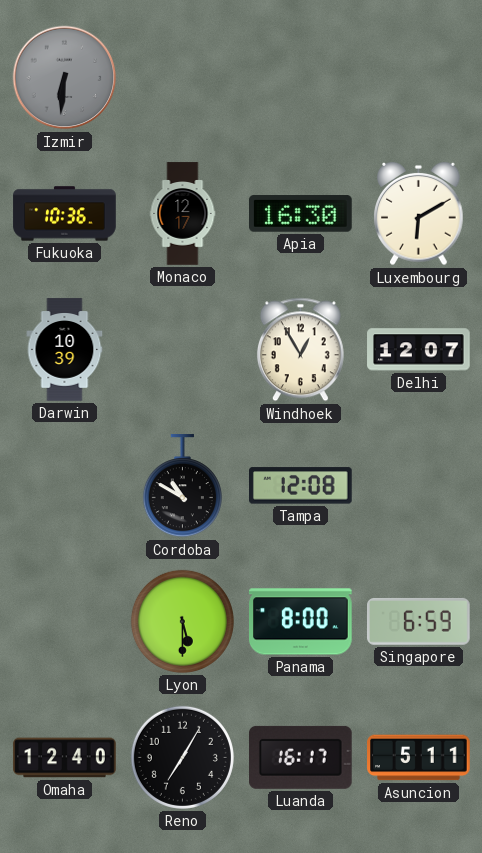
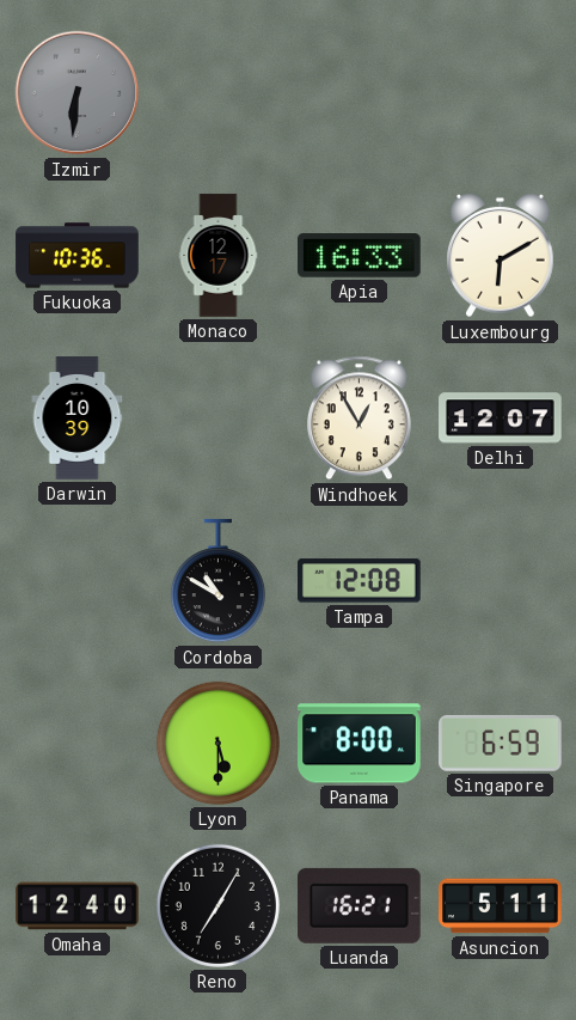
Apia: 16:30 -> 16:33
Luanda: 16:17 -> 16:21
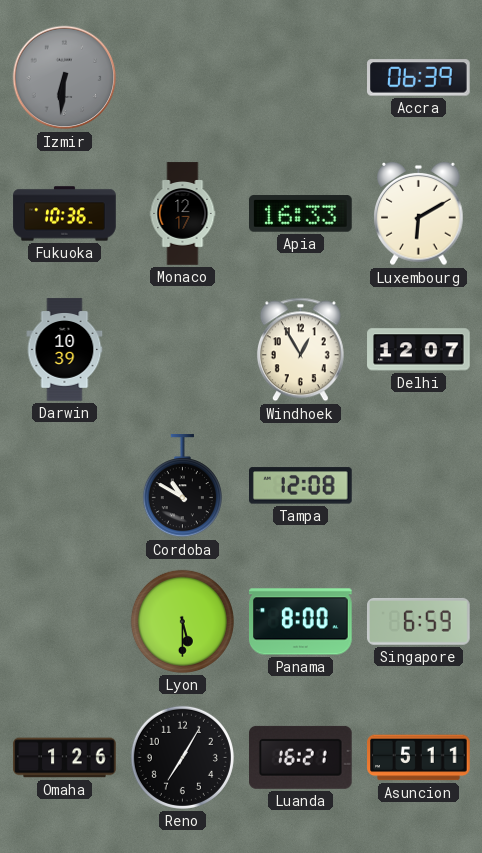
Accra: none -> 06:39
Omaha: 12:40 -> 1:26
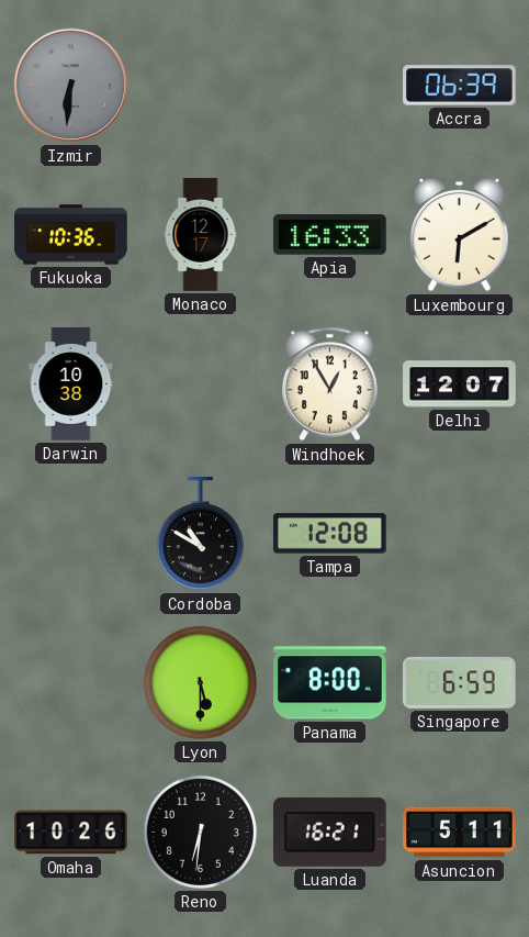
Darwin: 10:39 -> 10:38
Omaha: 1:26 -> 10:26
Reno: 7:05 -> 6:31
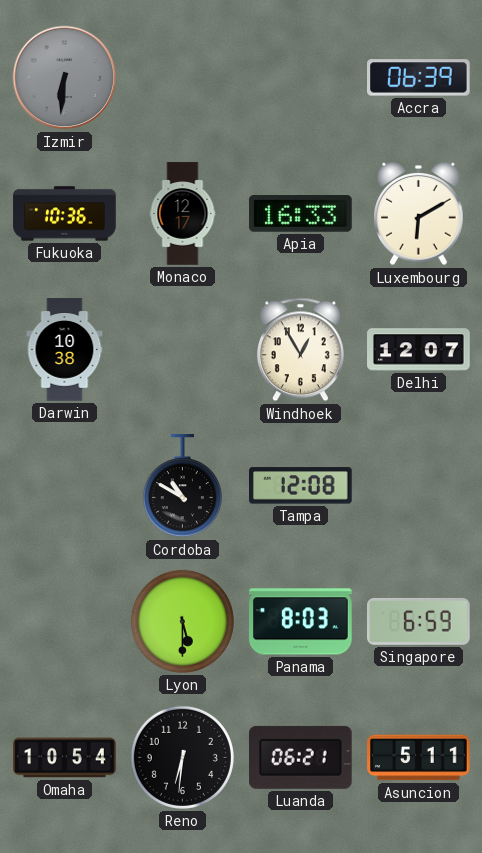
Panama: 8:00 -> 8:03
Omaha: 10:26 -> 10:54
Luanda: 16:21 -> 06:21
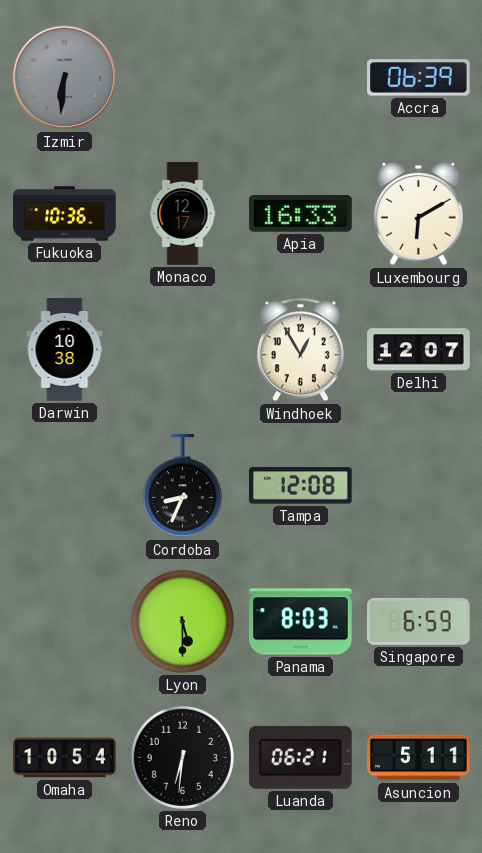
Cordoba: 10:50 -> 8:34
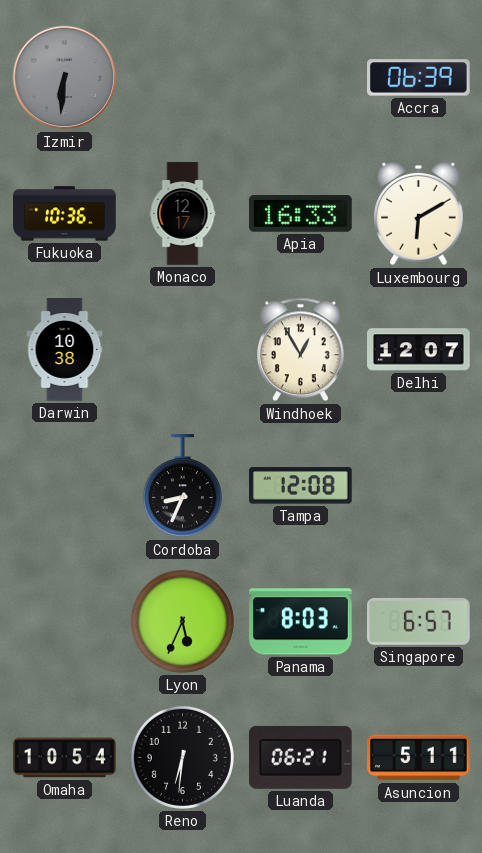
Lyon: 5:30 -> 5:34
Singapore: 6:59 -> 6:57
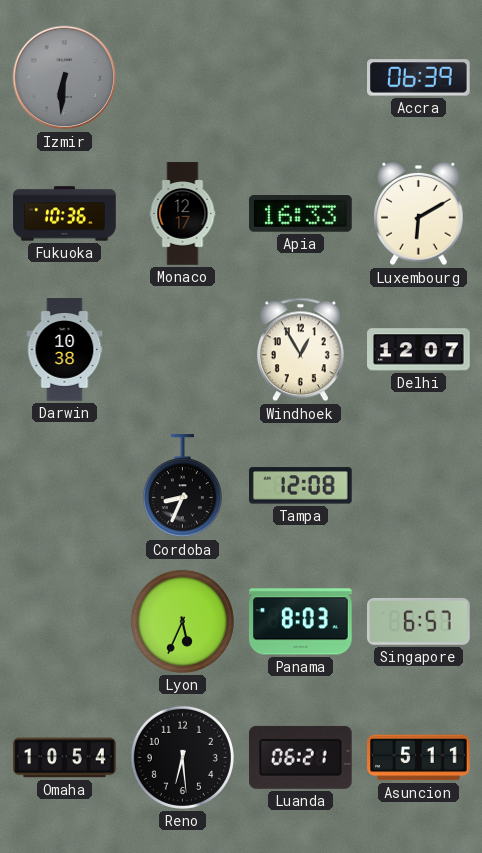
Reno: 6:31 -> 6:29
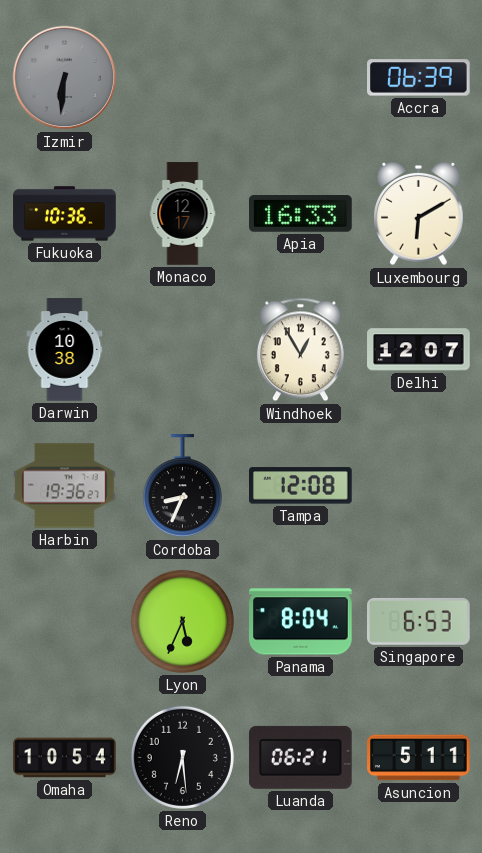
Harbin: none -> 19:36
Panama: 8:03 -> 8:04
Singapore: 6:57 -> 6:53
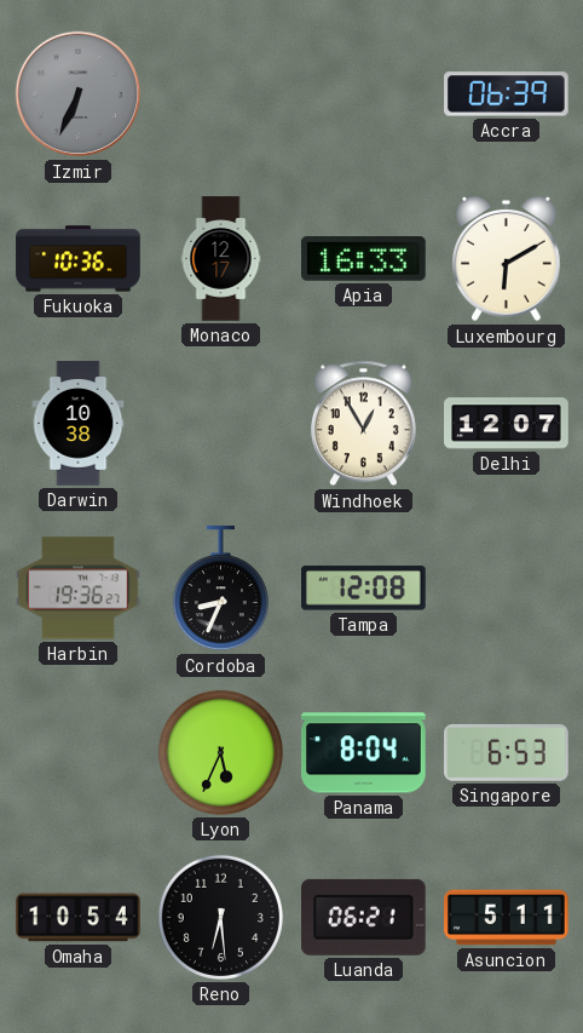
Izmir: 6:31 -> 6:34
